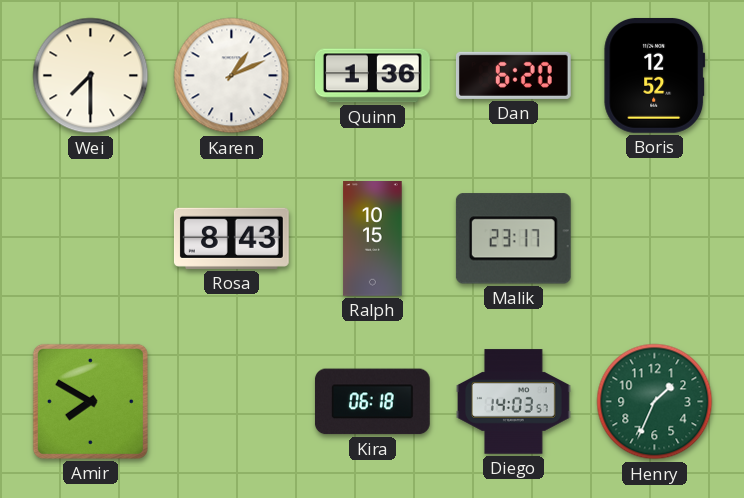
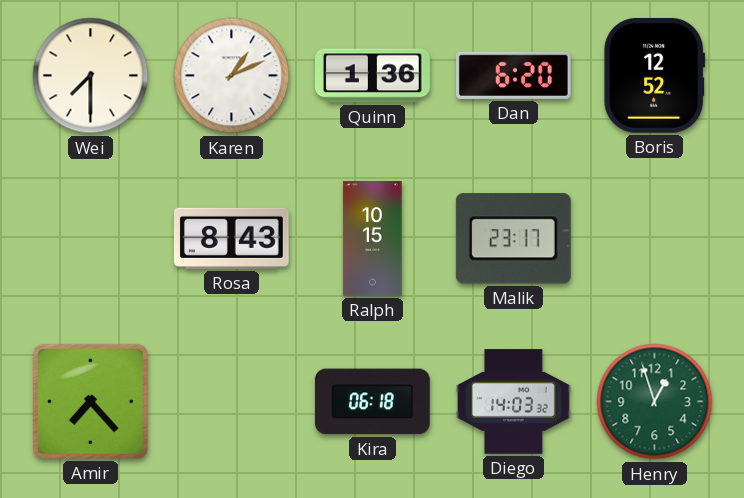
Amir: 7:50 -> 7:23
Diego: 14:03:57 -> 14:03:32
Henry: 1:34 -> 12:57
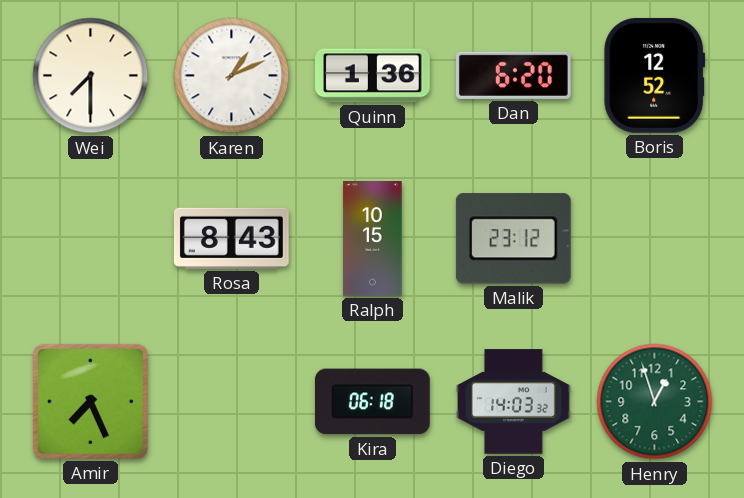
Malik: 23:17 -> 23:12
Amir: 7:23 -> 7:26
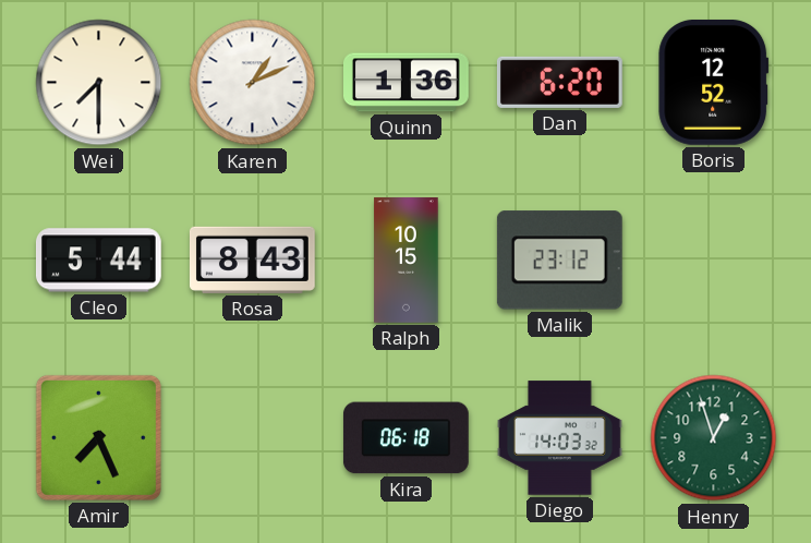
Cleo: none -> 5:44
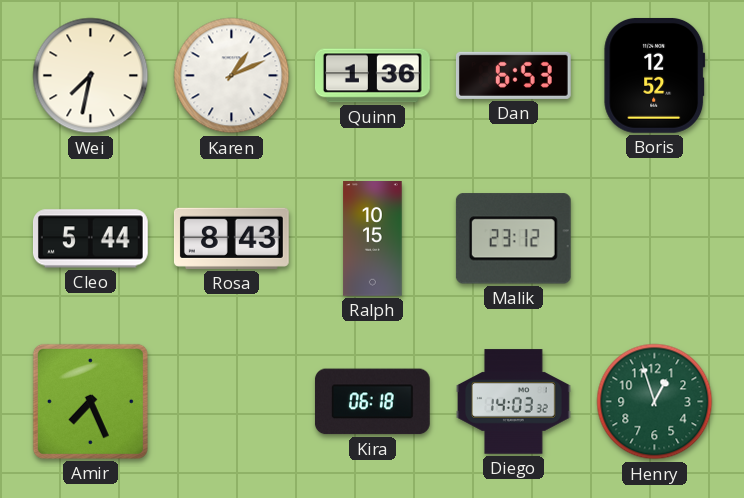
Wei: 7:30 -> 7:32
Dan: 6:20 -> 6:53
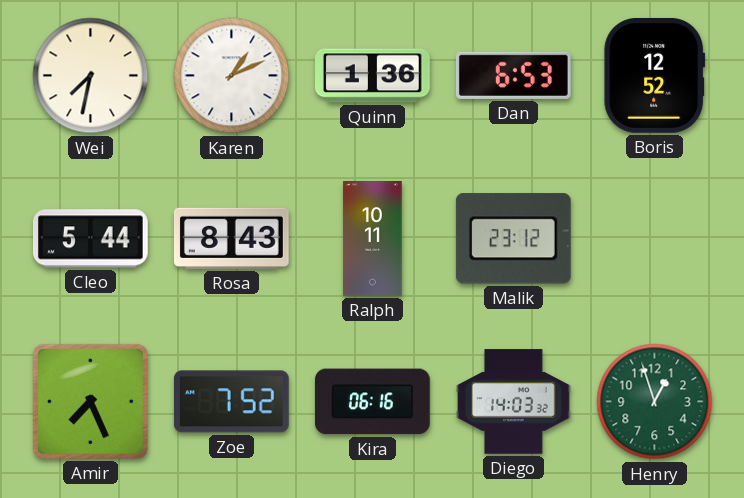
Ralph: 10:15 -> 10:11
Zoe: none -> 7:52
Kira: 06:18 -> 06:16
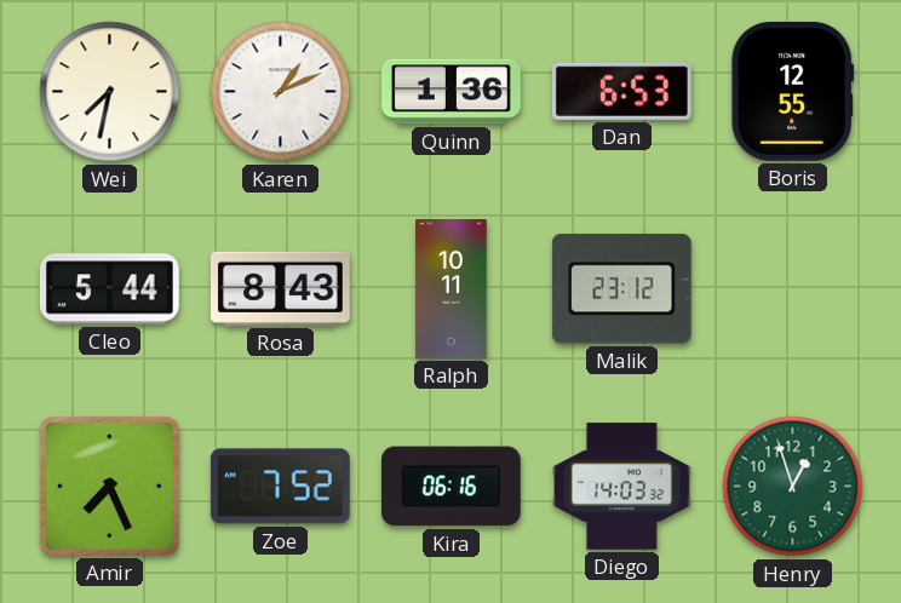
Boris: 12:52 -> 12:55
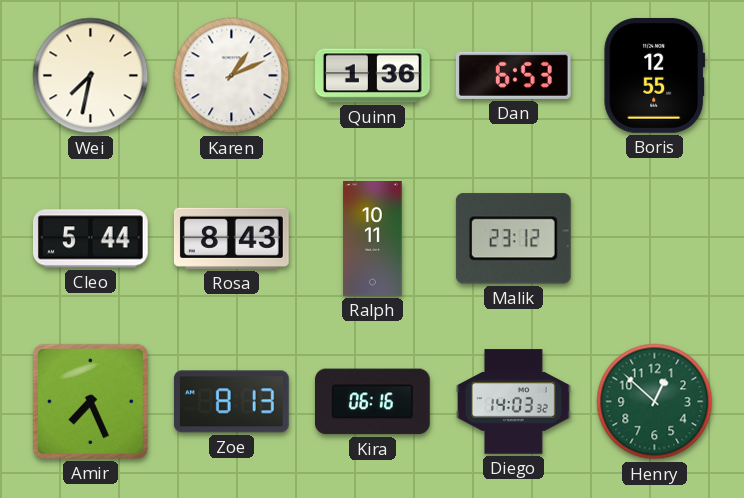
Zoe: 7:52 -> 8:13
Henry: 12:57 -> 12:52
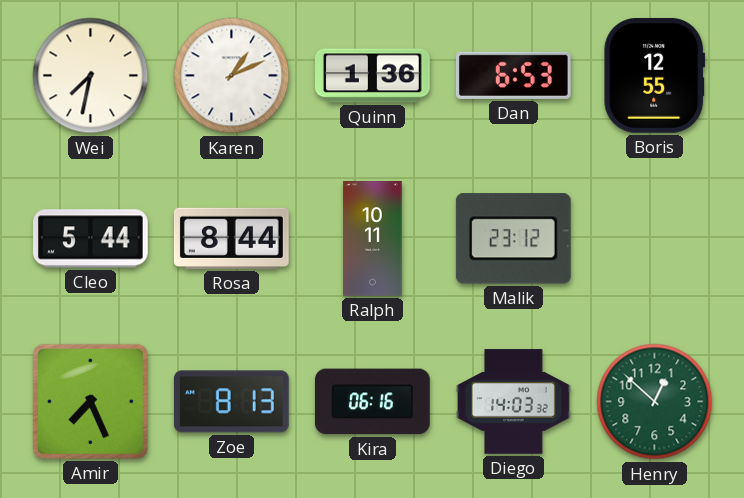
Rosa: 8:43 -> 8:44
